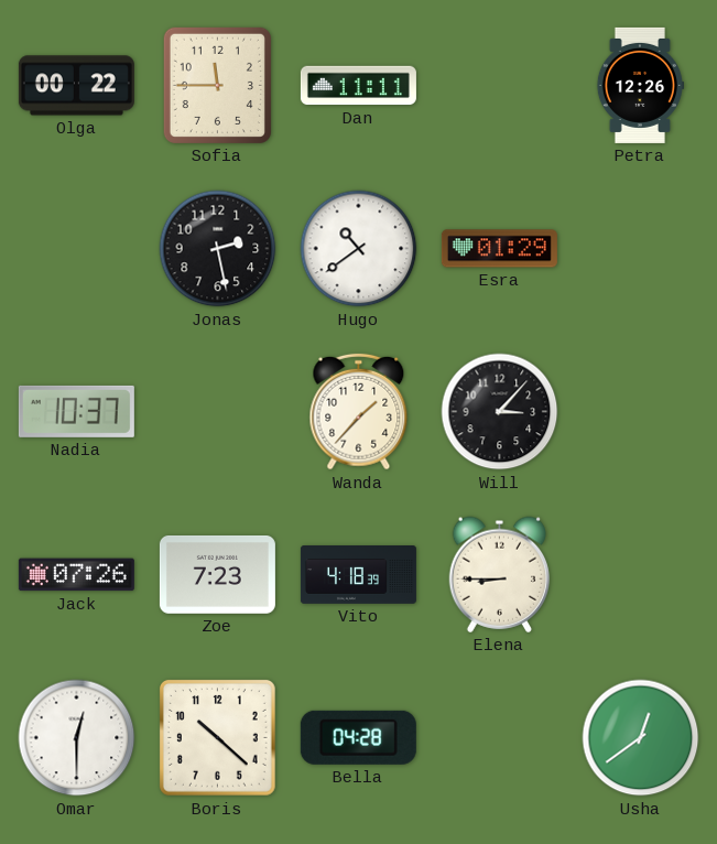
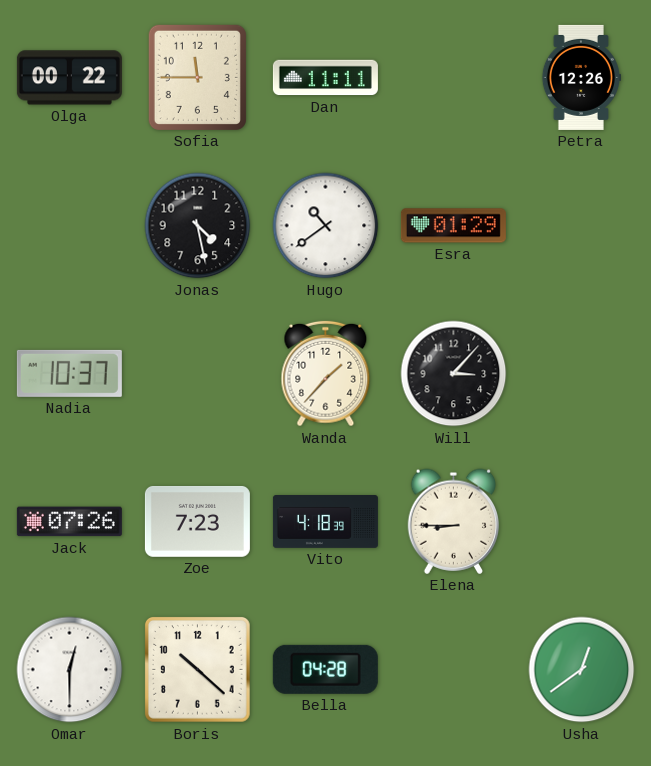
Jonas: 2:28 -> 4:28
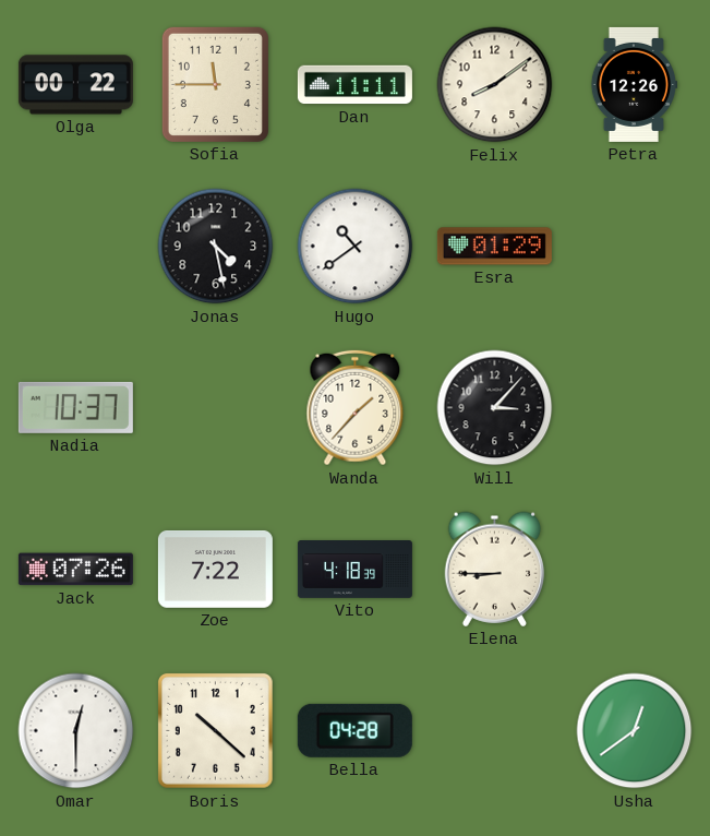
Felix: none -> 8:09
Zoe: 7:23 -> 7:22
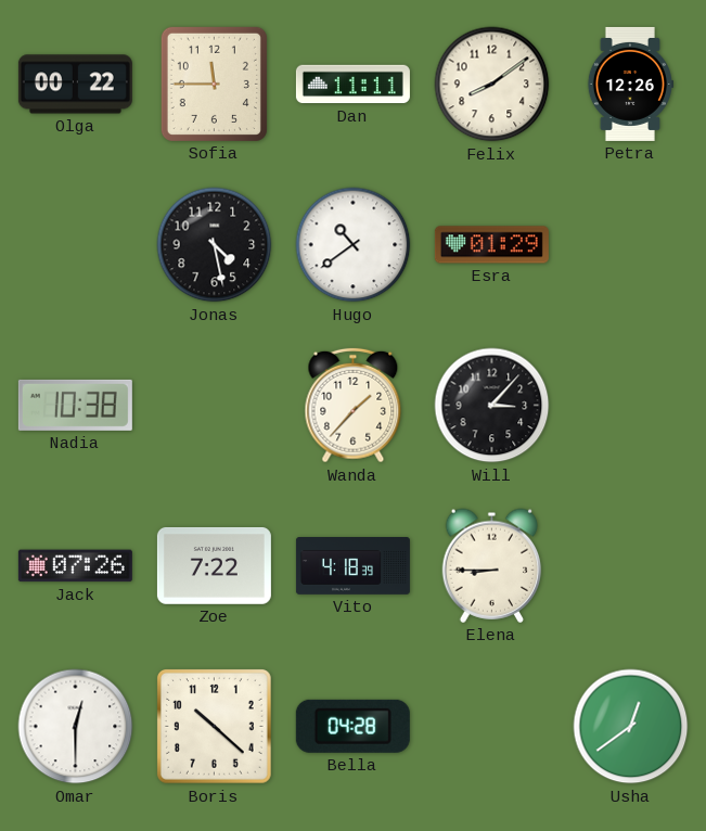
Nadia: 10:37 -> 10:38
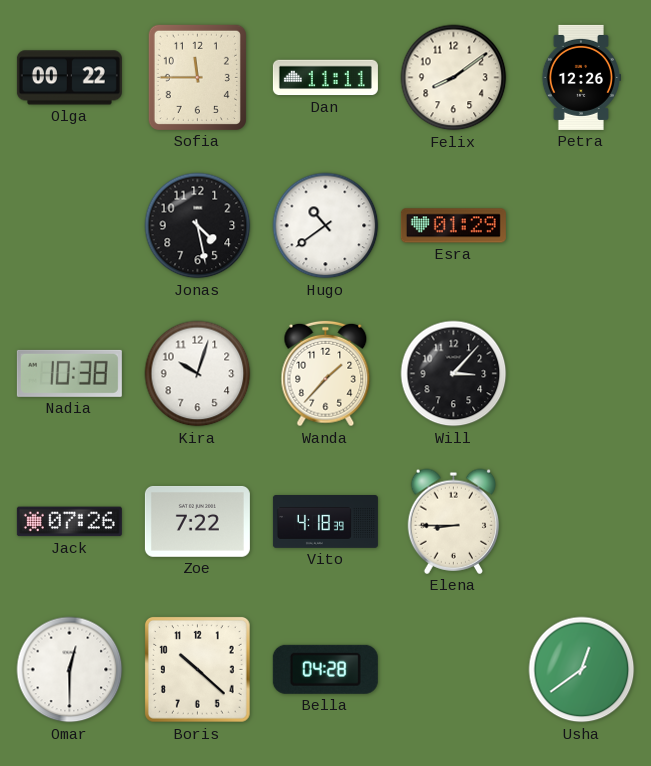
Kira: none -> 10:03
